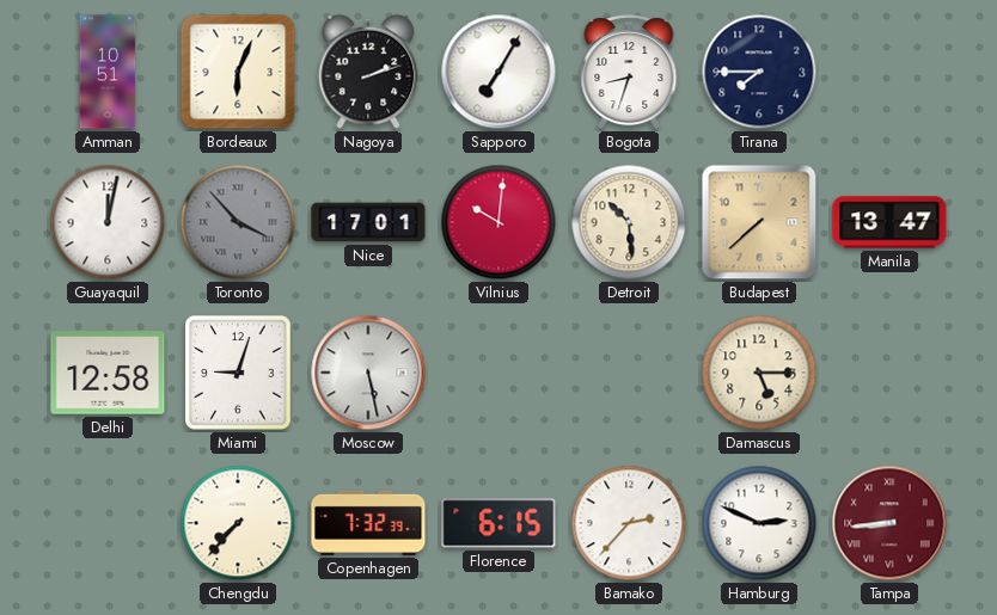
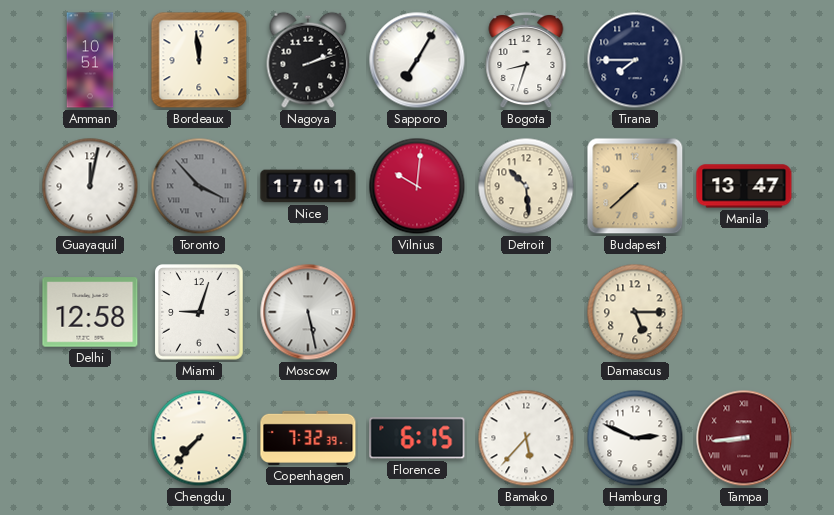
Bordeaux: 6:04 -> 11:59
Bamako: 2:37 -> 5:37
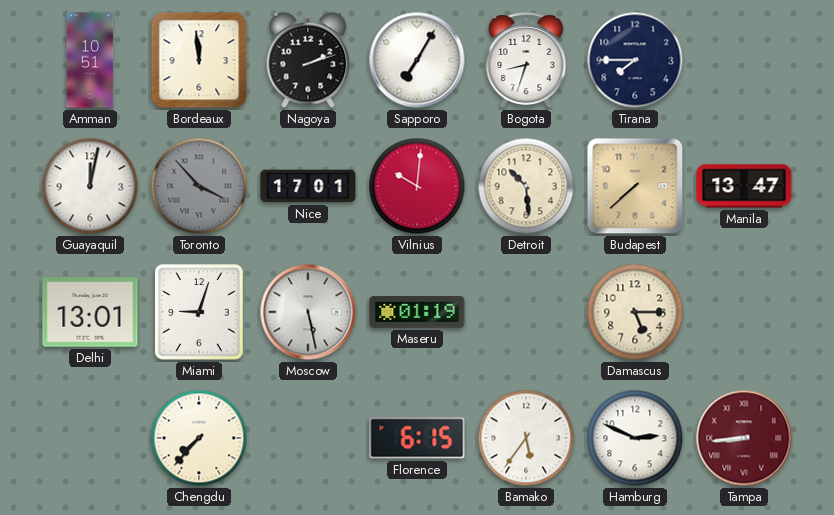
Delhi: 12:58 -> 13:01
Maseru: none -> 01:19
Copenhagen: 7:32 -> none
Bamako: 5:37 -> 5:36
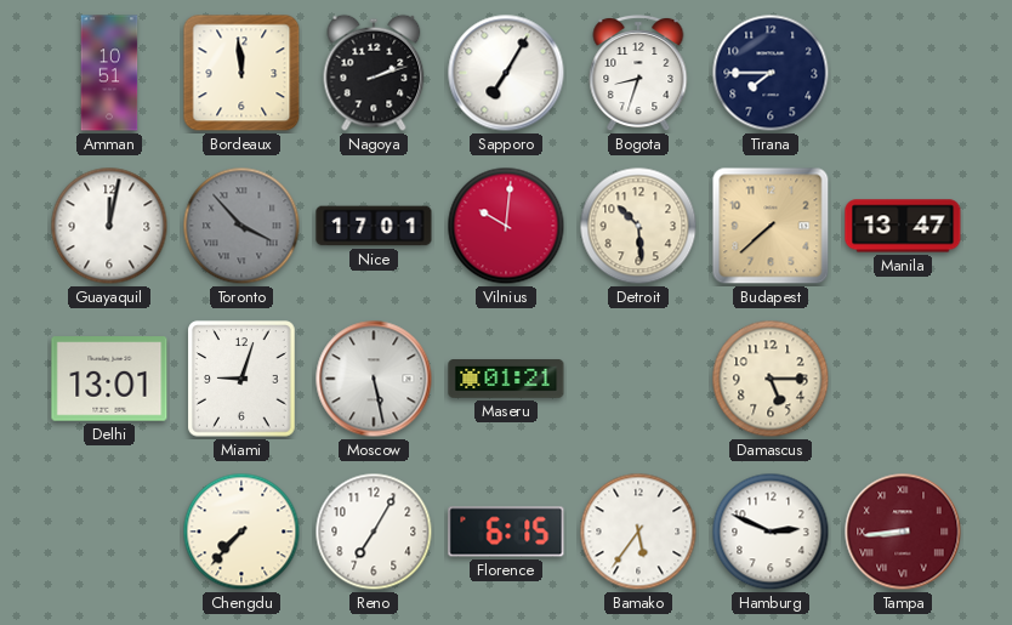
Maseru: 01:19 -> 01:21
Reno: none -> 7:05
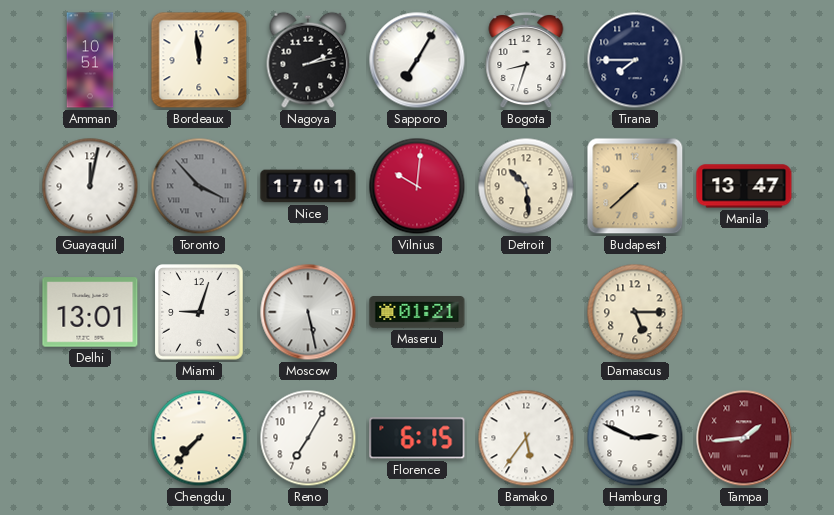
Nagoya: 2:12 -> 2:13
Tampa: 8:44 -> 1:44
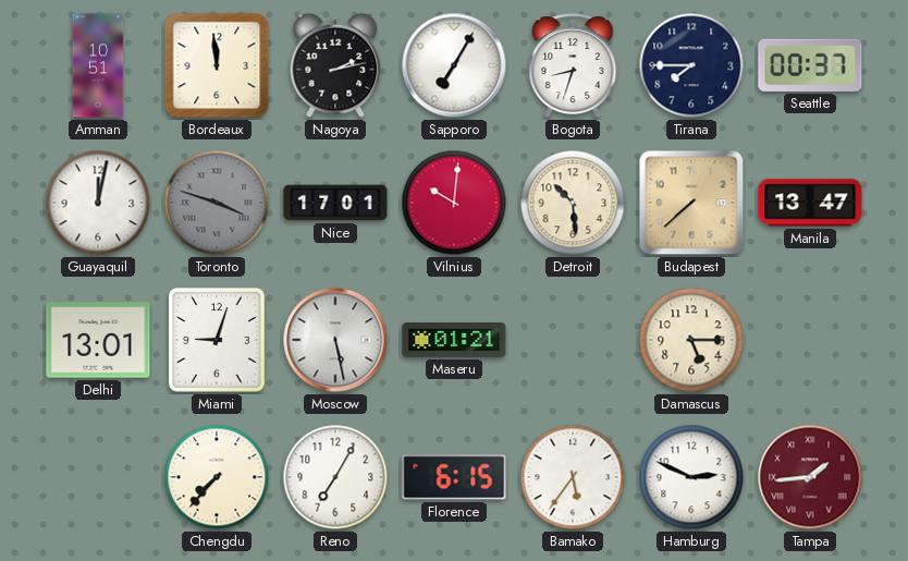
Seattle: none -> 00:37
Toronto: 3:53 -> 3:48
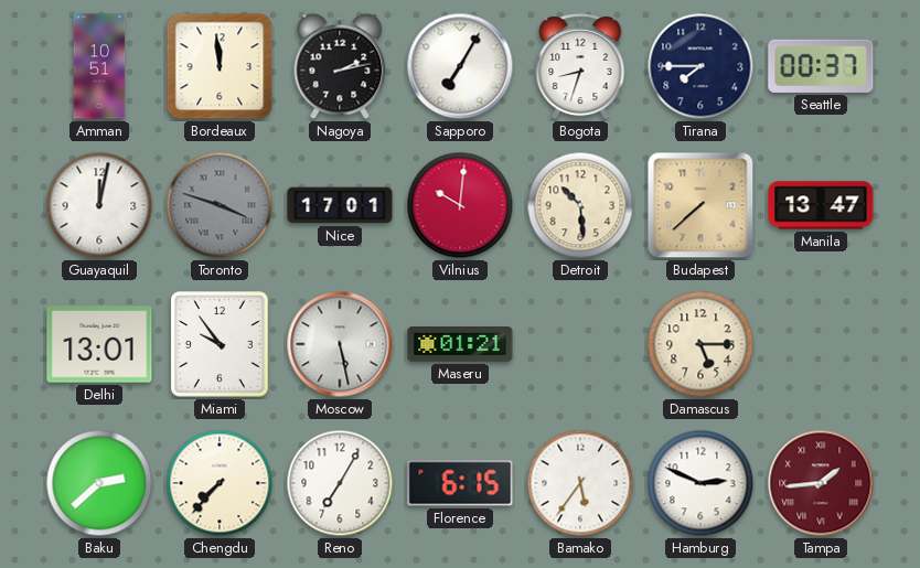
Miami: 9:03 -> 9:54
Baku: none -> 2:38
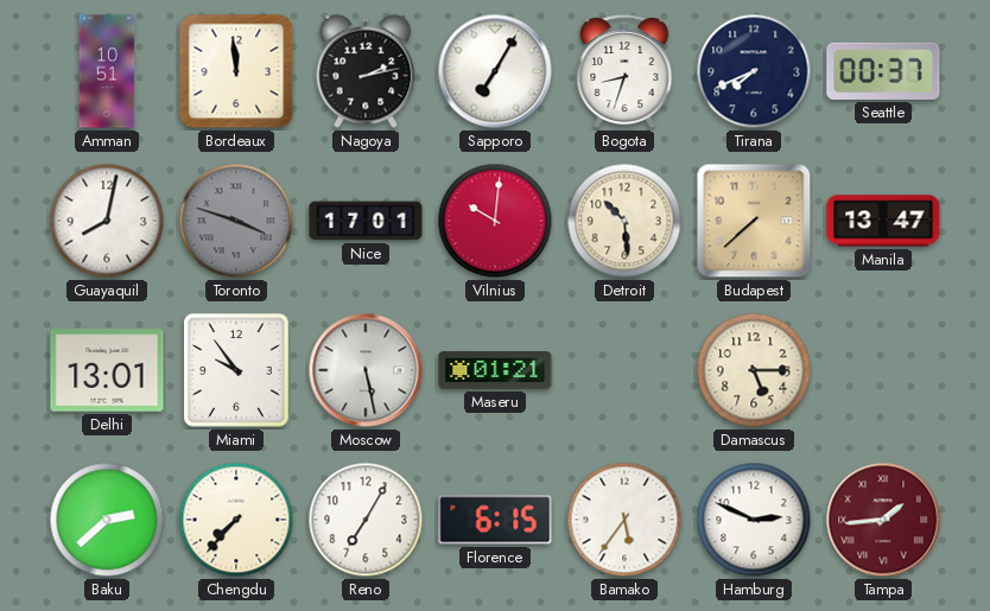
Tirana: 7:45 -> 7:41
Guayaquil: 12:02 -> 8:02
